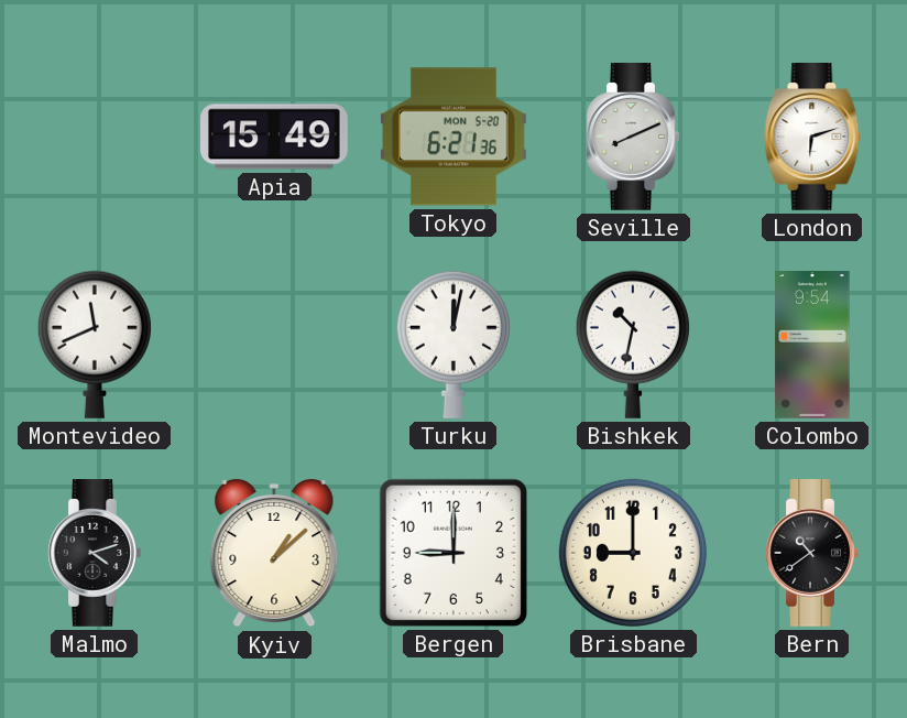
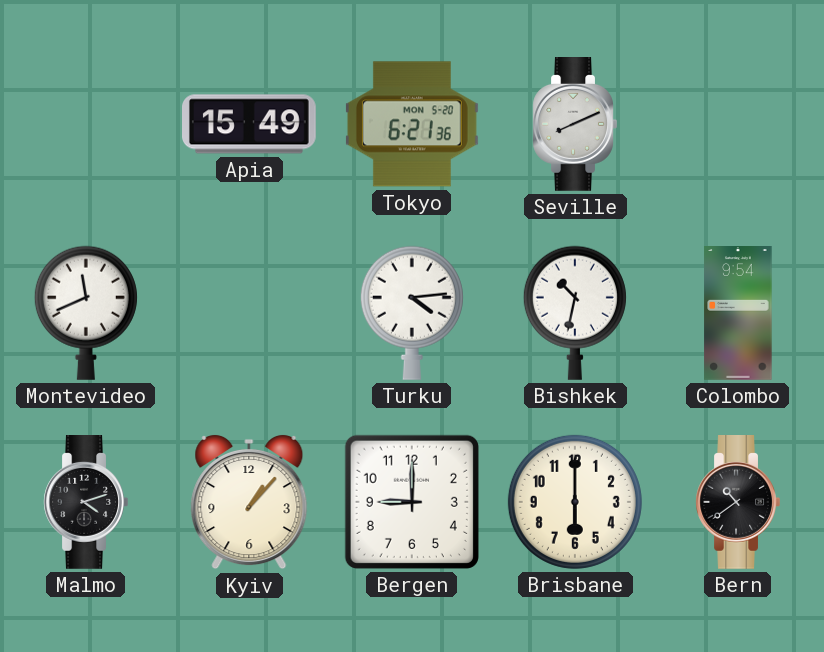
London: 6:12 -> none
Turku: 12:02 -> 4:14
Kyiv: 1:08 -> 1:07
Brisbane: 9:00 -> 6:00
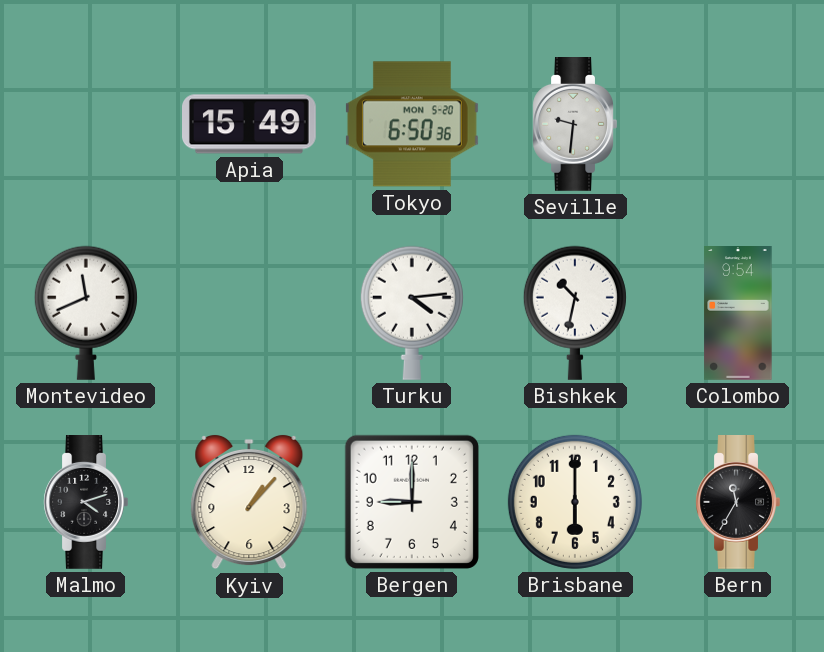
Tokyo: 6:21 -> 6:50
Seville: 8:11 -> 9:31
Bern: 10:39 -> 11:35
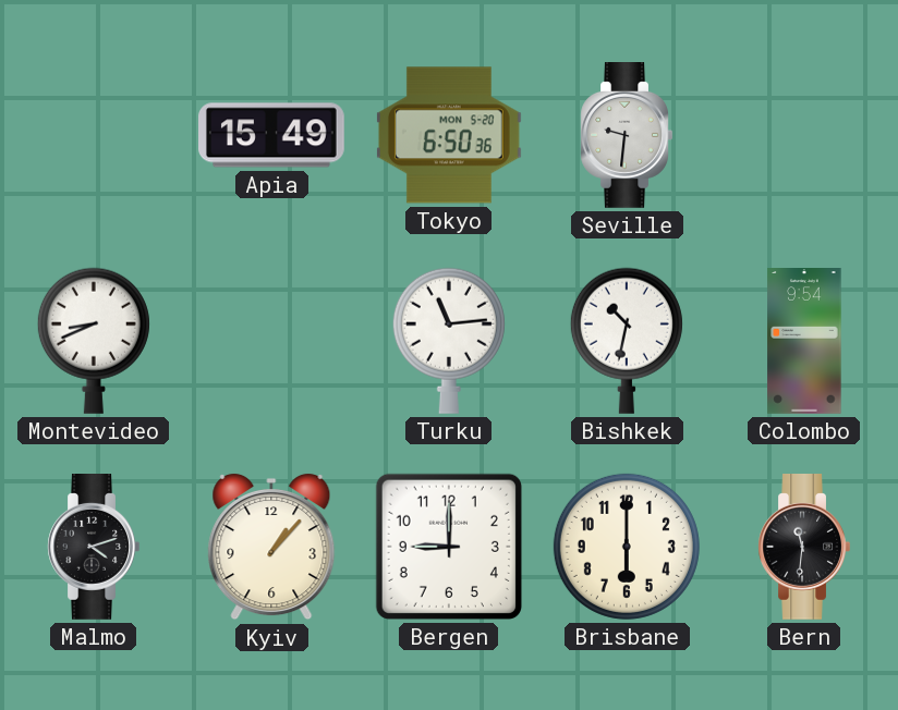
Montevideo: 11:41 -> 8:41
Turku: 4:14 -> 11:14
Bern: 11:35 -> 11:31
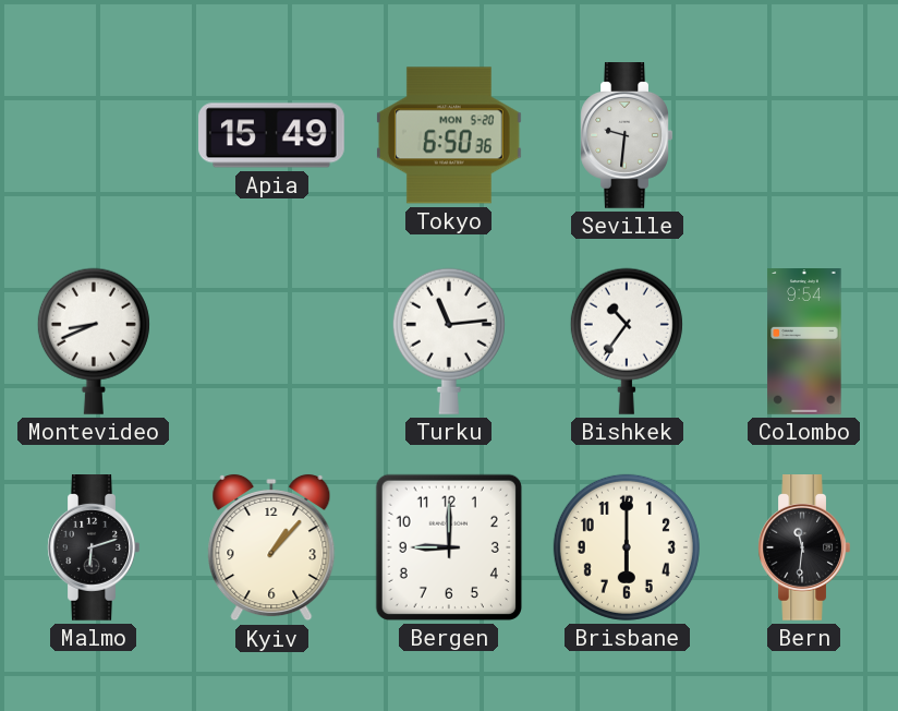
Bishkek: 10:32 -> 10:36
Malmo: 4:12 -> 6:12
